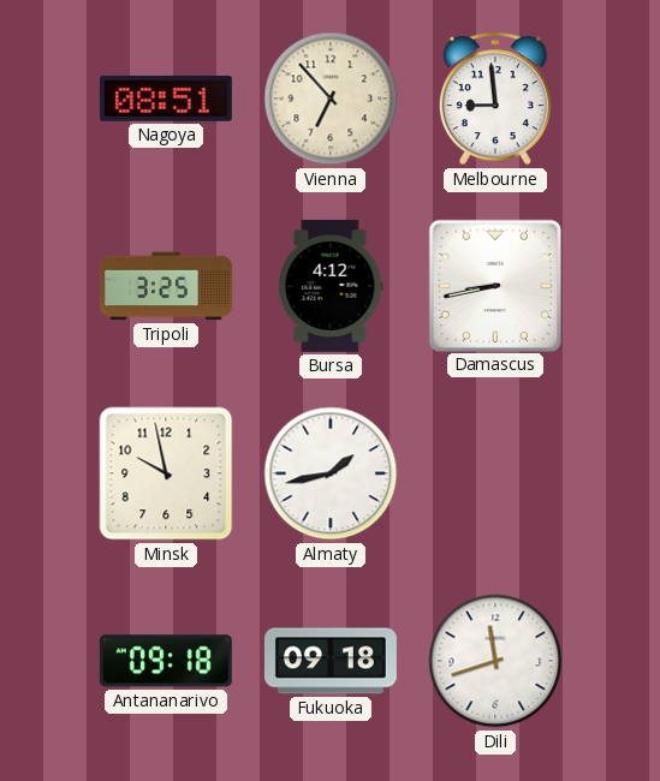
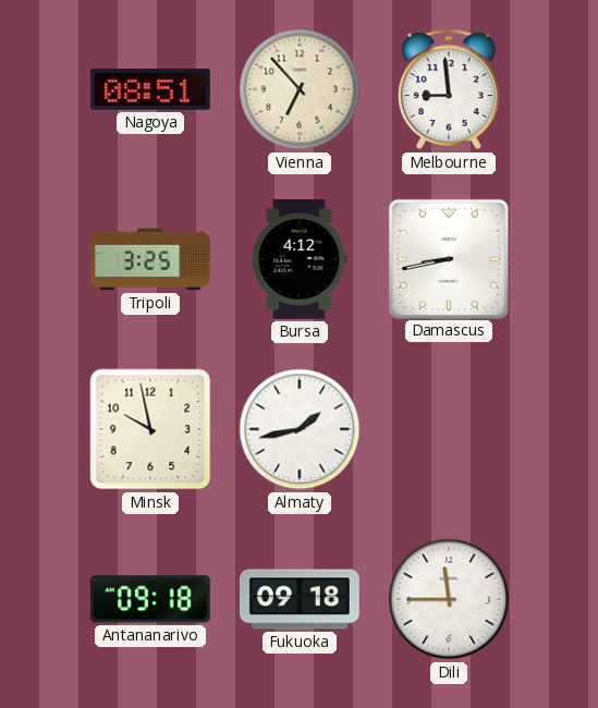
Dili: 11:42 -> 11:45
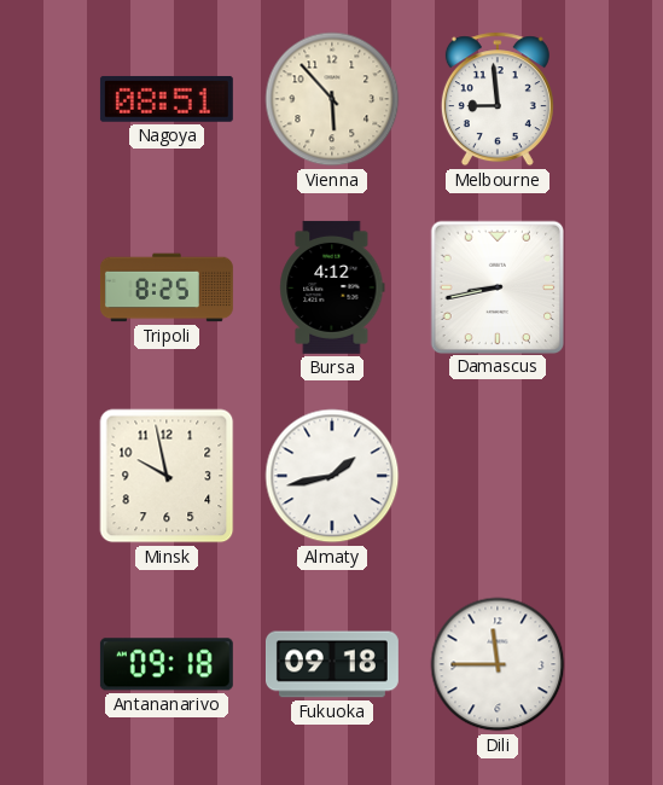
Vienna: 6:53 -> 5:53
Tripoli: 3:25 -> 8:25
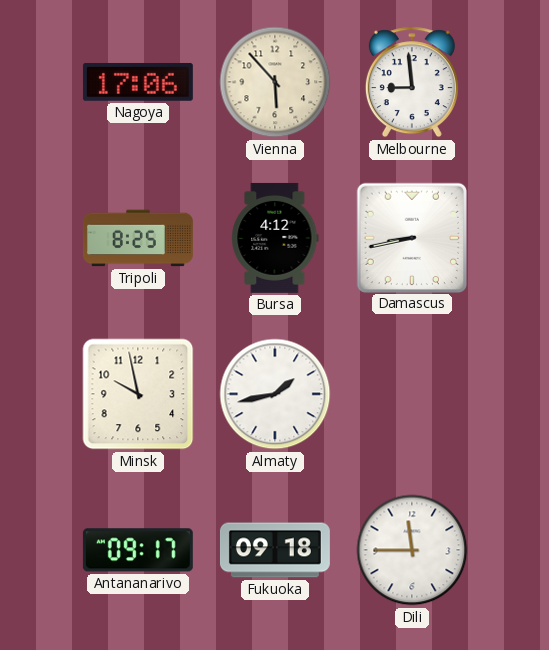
Nagoya: 08:51 -> 17:06
Antananarivo: 09:18 -> 09:17
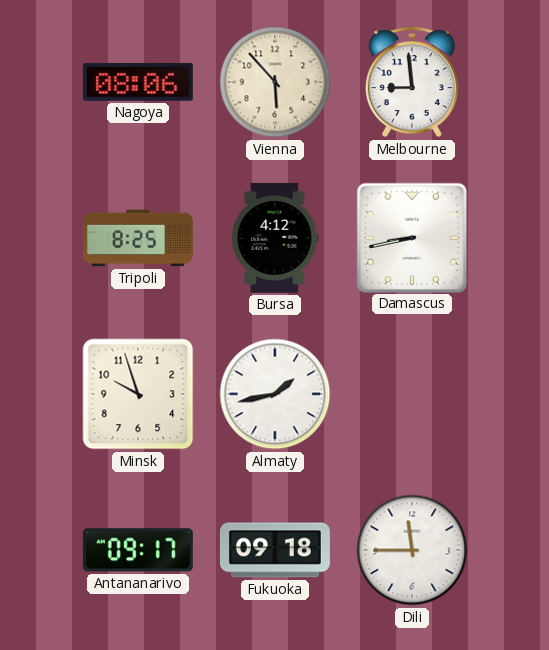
Nagoya: 17:06 -> 08:06
Minsk: 9:58 -> 9:57
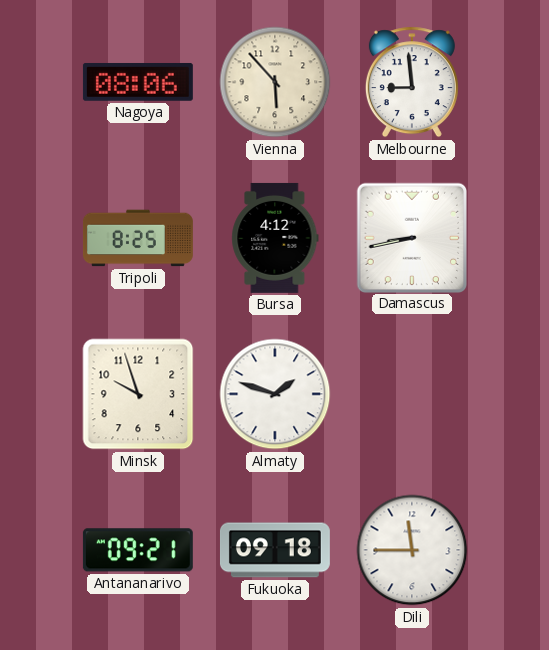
Almaty: 1:43 -> 1:48
Antananarivo: 09:17 -> 09:21
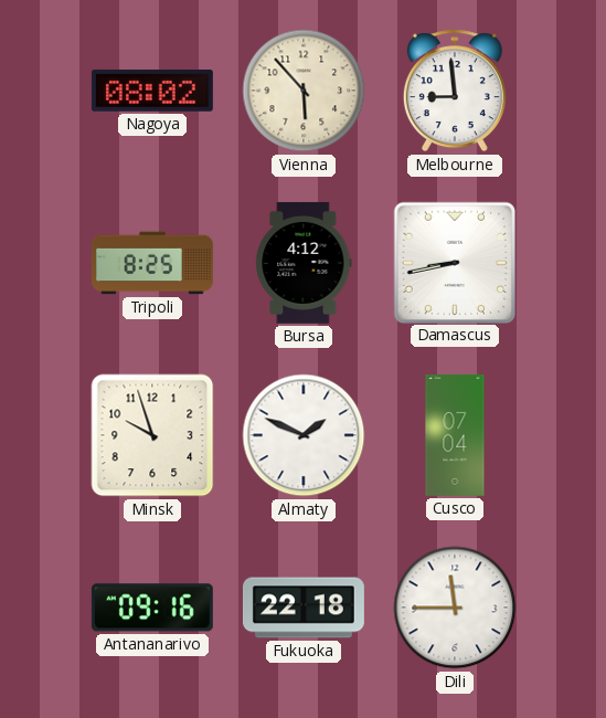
Nagoya: 08:06 -> 08:02
Almaty: 1:48 -> 1:49
Cusco: none -> 07:04
Antananarivo: 09:21 -> 09:16
Fukuoka: 09:18 -> 22:18
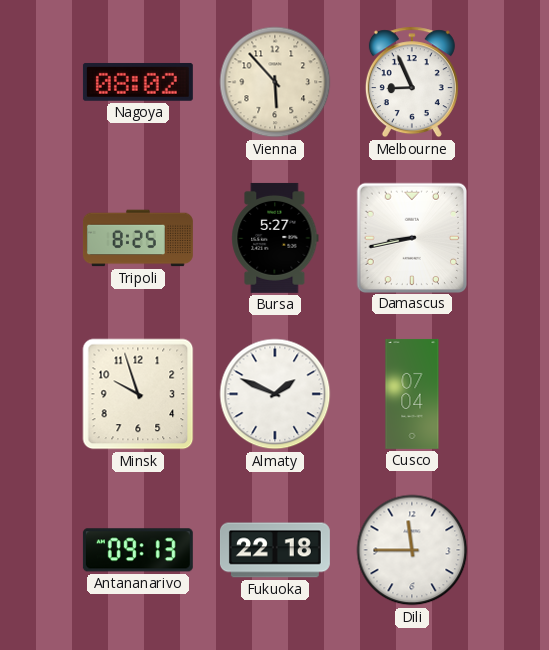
Melbourne: 8:59 -> 8:56
Bursa: 4:12 -> 5:27
Antananarivo: 09:16 -> 09:13
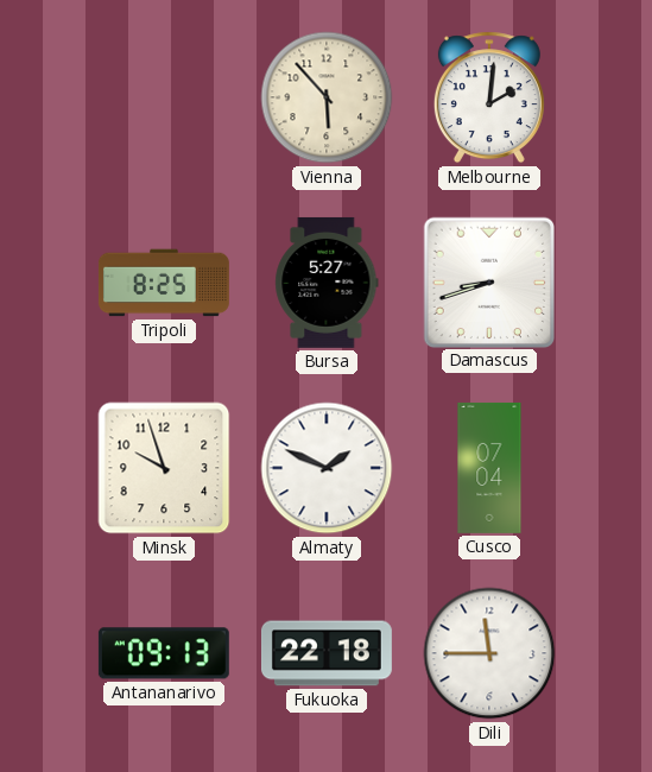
Nagoya: 08:02 -> none
Melbourne: 8:56 -> 2:01
Damascus: 8:43 -> 8:42
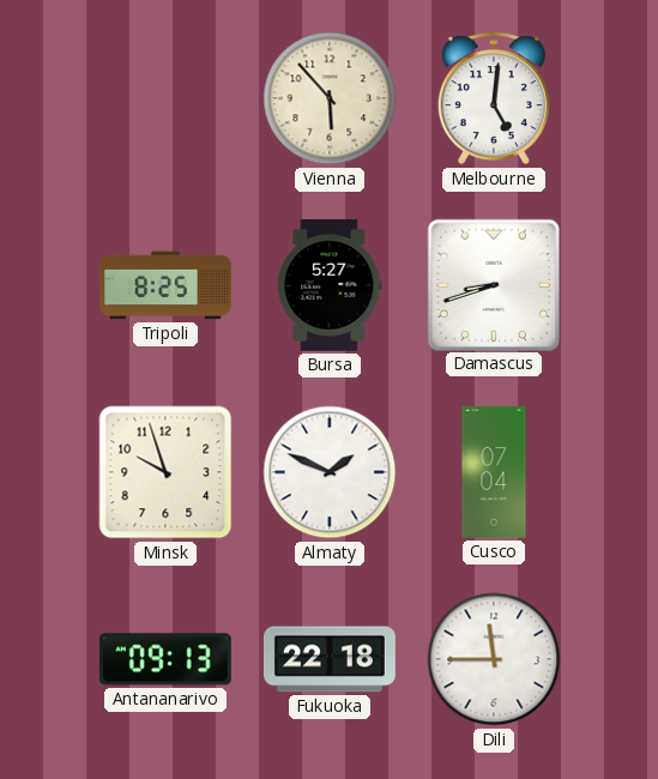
Melbourne: 2:01 -> 5:01
